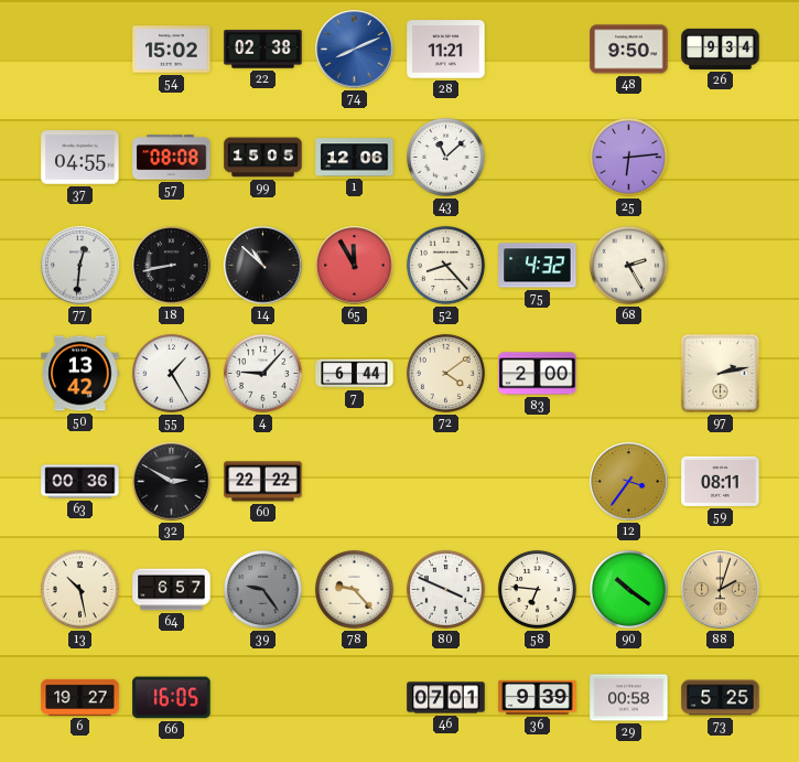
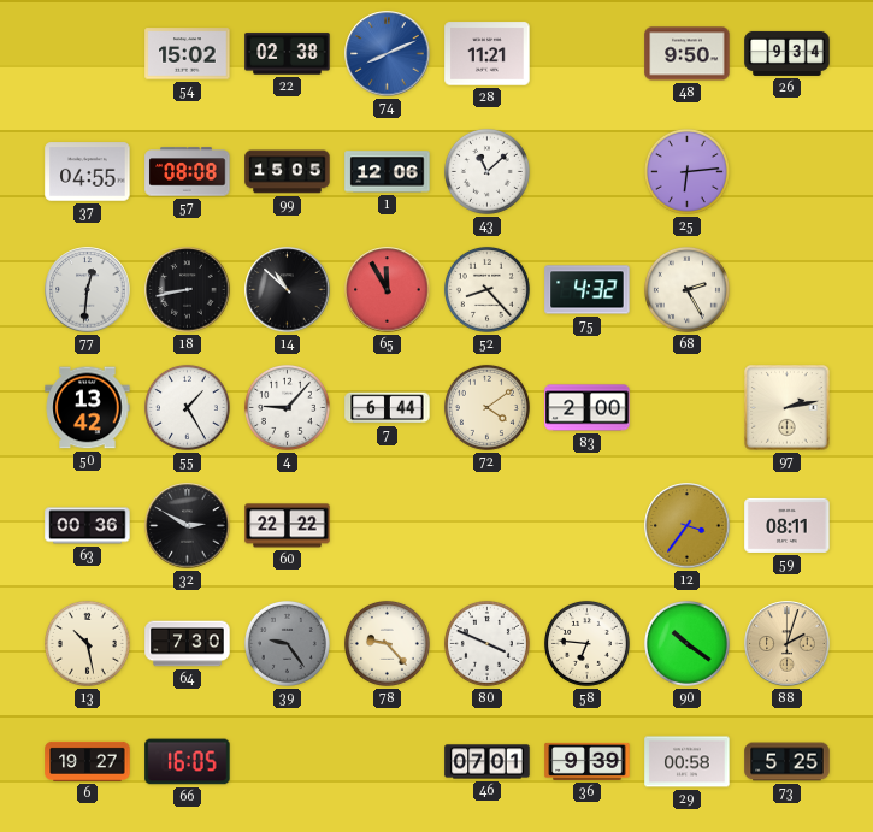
64: 6:57 -> 7:30
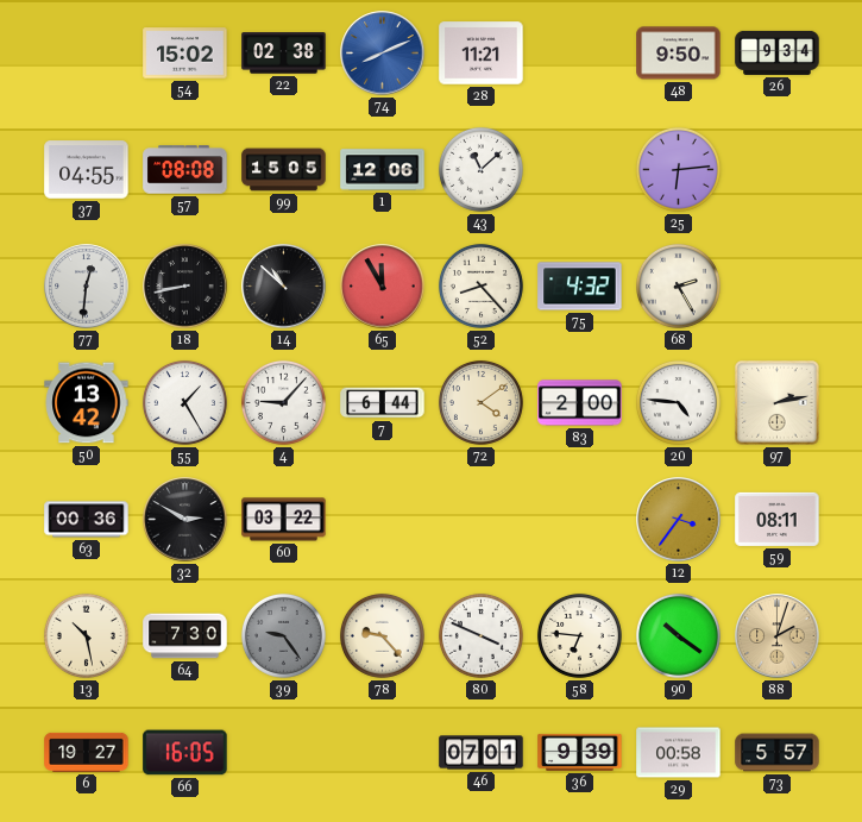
20: none -> 4:46
60: 22:22 -> 03:22
73: 5:25 -> 5:57
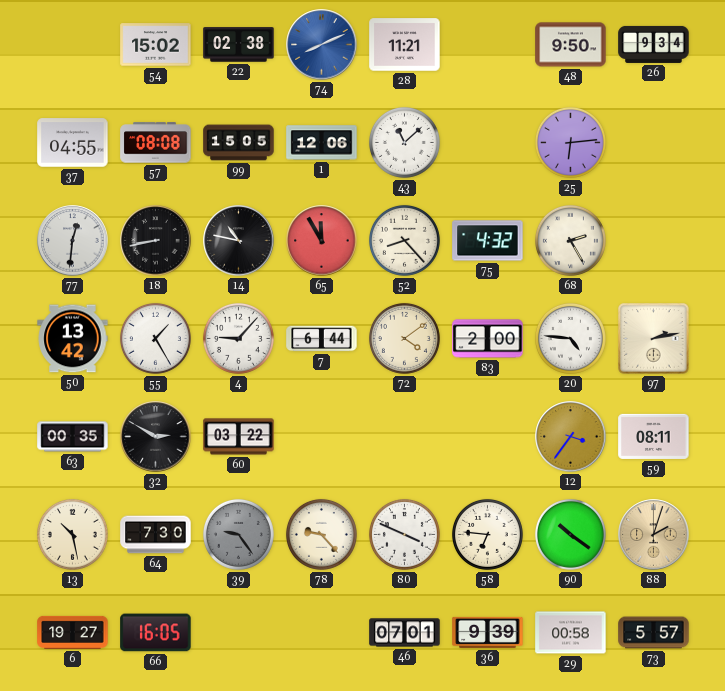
14: 10:52 -> 10:47
63: 00:36 -> 00:35
